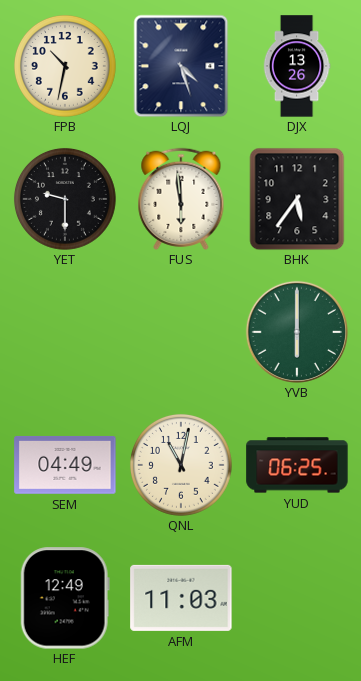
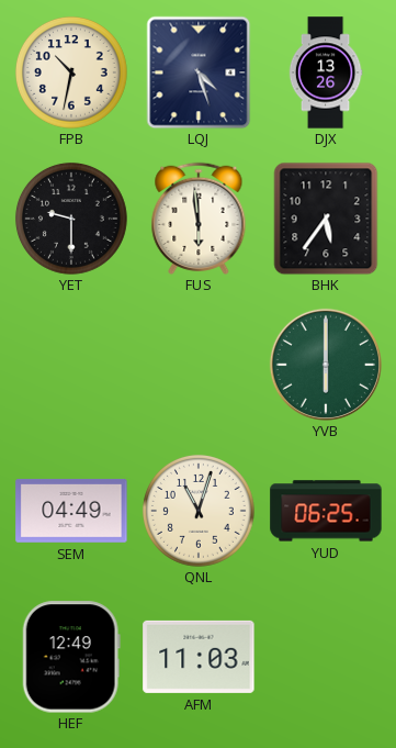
QNL: 11:02 -> 11:03
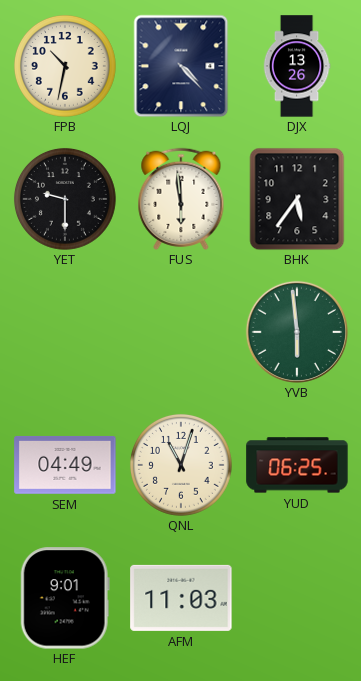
LQJ: 4:27 -> 4:23
YVB: 6:00 -> 5:59
HEF: 12:49 -> 9:01
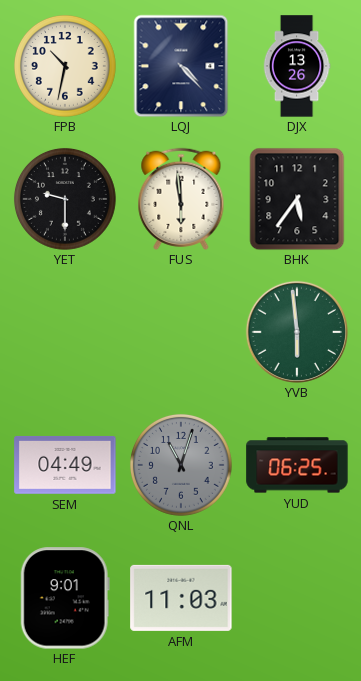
QNL dial: cream -> grey
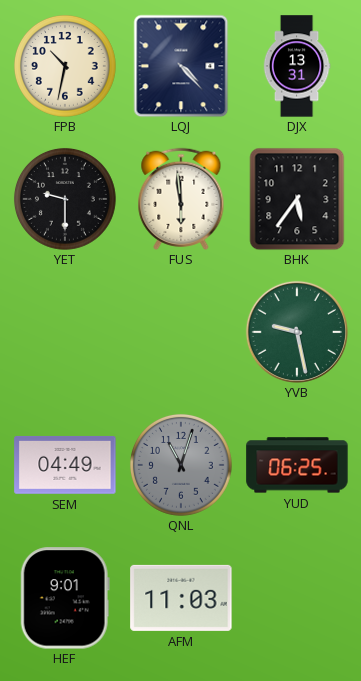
DJX: 13:26 -> 13:31
YVB: 5:59 -> 9:28
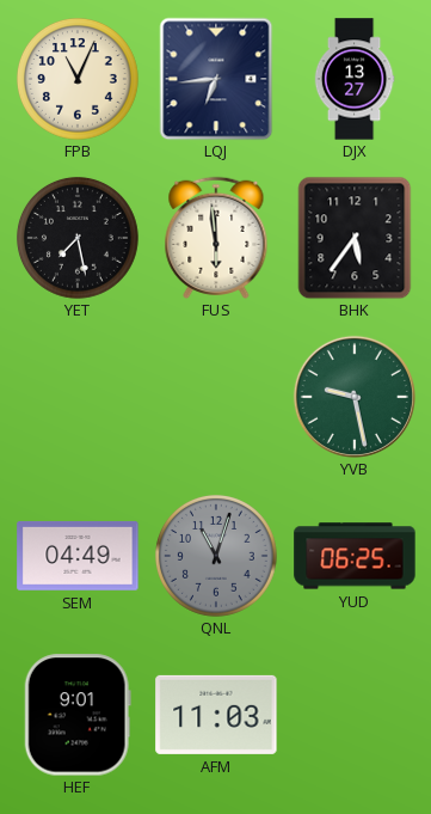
FPB: 10:32 -> 11:04
LQJ: 4:23 -> 6:44
DJX: 13:31 -> 13:27
YET: 9:30 -> 7:28
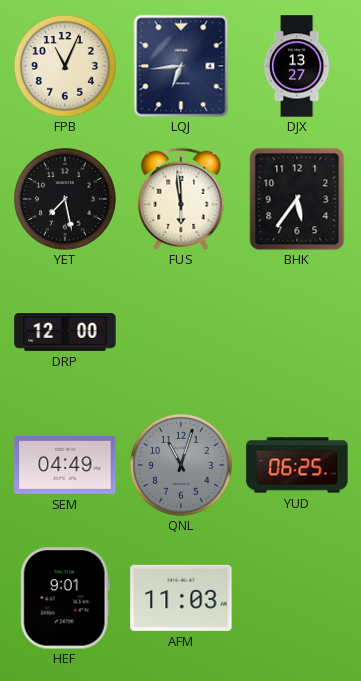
DRP: none -> 12:00
YVB: 9:28 -> none
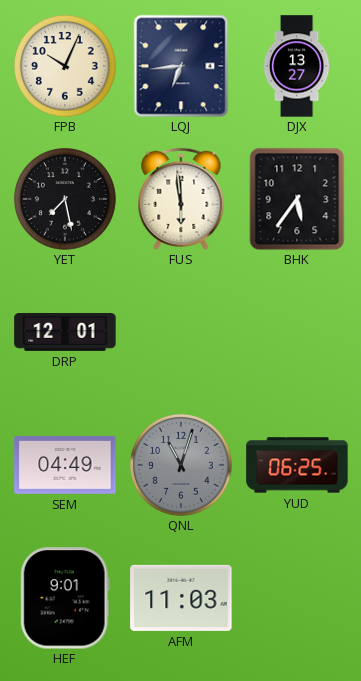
FPB: 11:04 -> 10:04
DRP: 12:00 -> 12:01
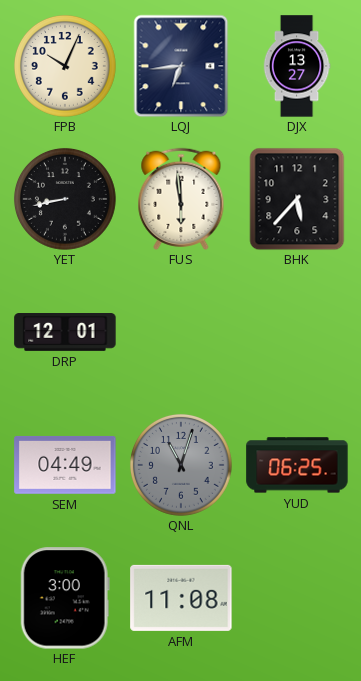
YET: 7:28 -> 8:43
BHK: 5:36 -> 5:37
HEF: 9:01 -> 3:00
AFM: 11:03 -> 11:08
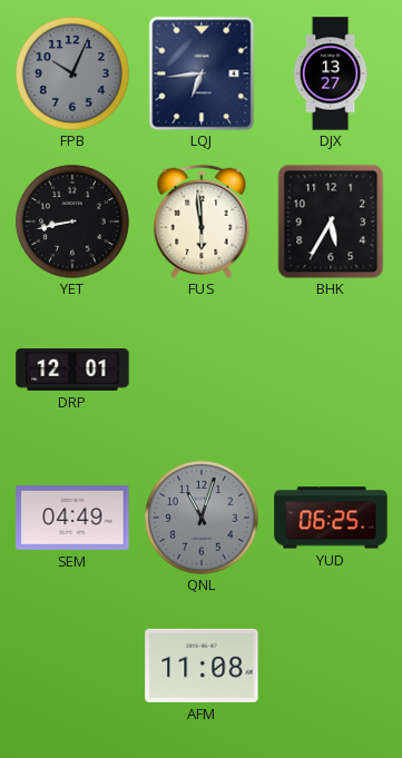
FPB dial: cream -> grey
BHK: 5:37 -> 5:35
HEF: 3:00 -> none
